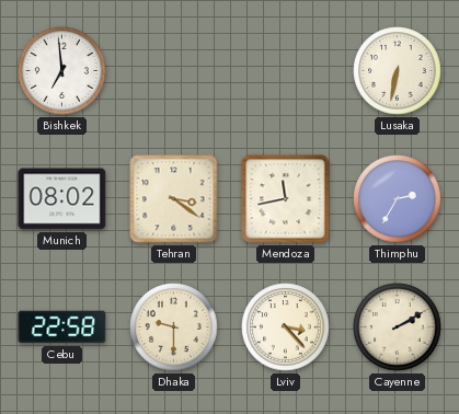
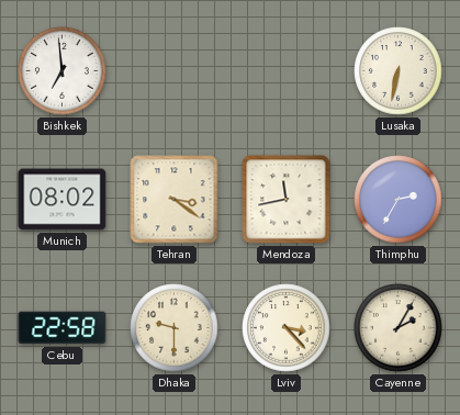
Cayenne: 2:10 -> 2:05
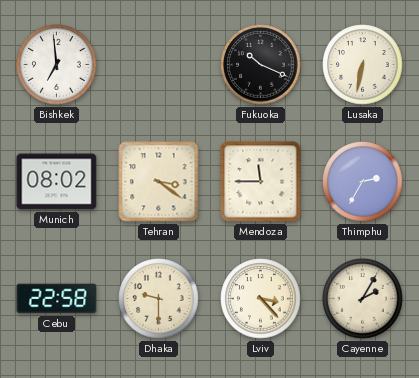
Fukuoka: none -> 10:19
Mendoza: 11:43 -> 11:45
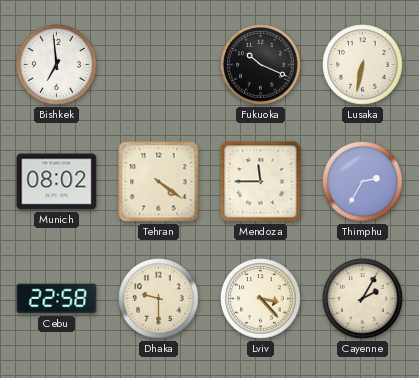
Tehran: 3:21 -> 4:21
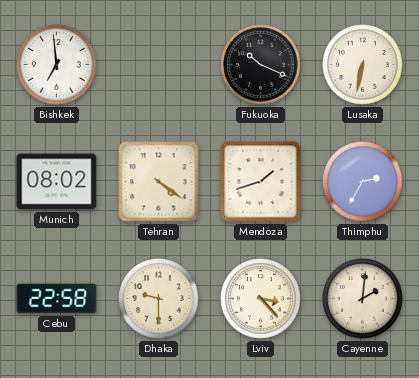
Mendoza: 11:45 -> 1:42
Cayenne: 2:05 -> 2:01
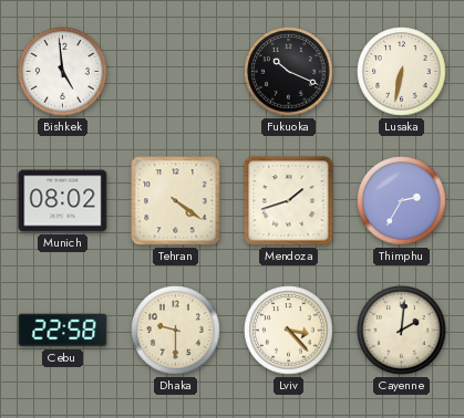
Bishkek: 6:59 -> 4:59
